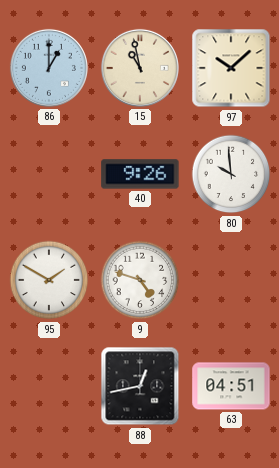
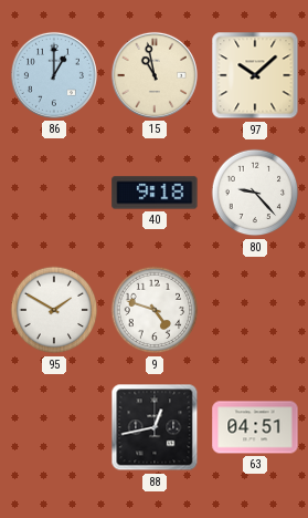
40: 9:26 -> 9:18
80: 9:59 -> 9:23
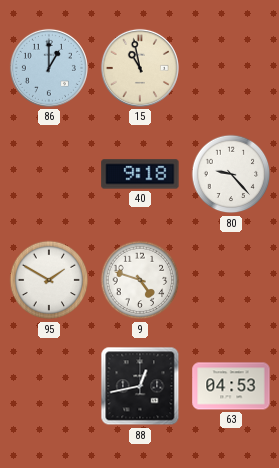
97: 10:08 -> none
63: 04:51 -> 04:53
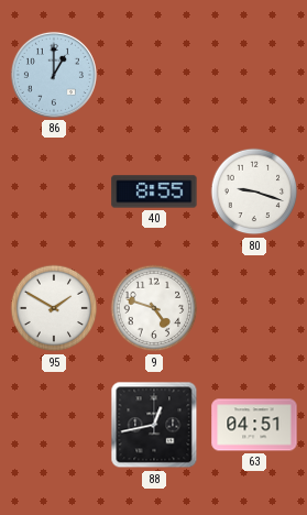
15: 10:58 -> none
40: 9:18 -> 8:55
80: 9:23 -> 9:18
63: 04:53 -> 04:51
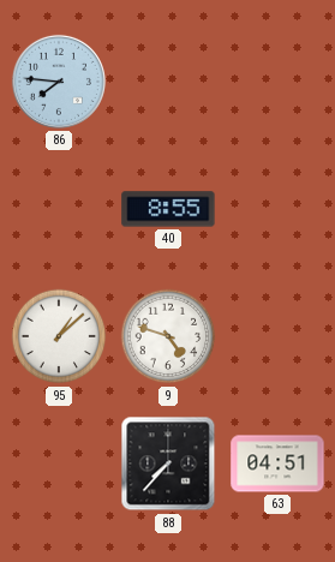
86: 1:00 -> 7:46
80: 9:18 -> none
95: 1:50 -> 1:08
88: 12:43 -> 7:37
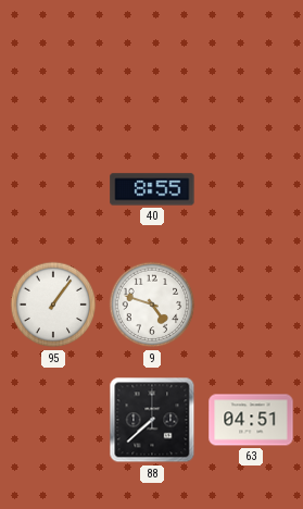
86: 7:46 -> none
95: 1:08 -> 1:06
88: 7:37 -> 7:38
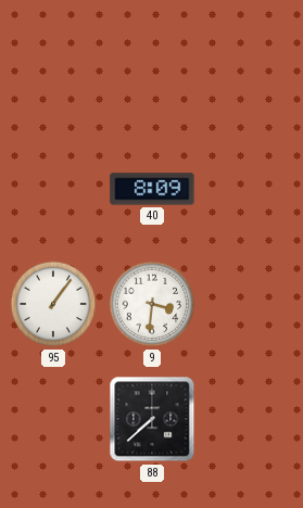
40: 8:55 -> 8:09
9: 4:48 -> 3:31
63: 04:51 -> none
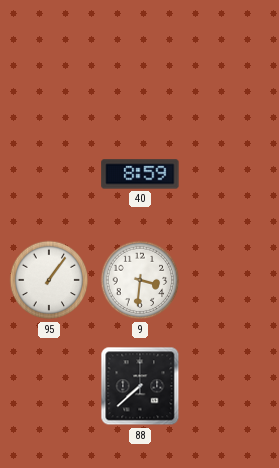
40: 8:09 -> 8:59
